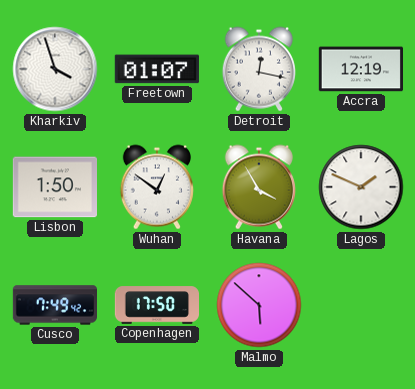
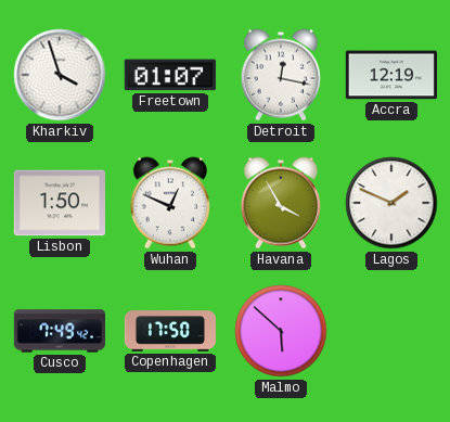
Wuhan: 12:51 -> 12:49
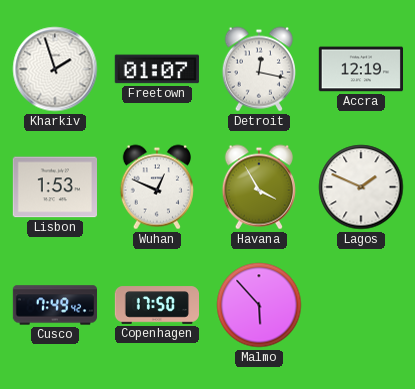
Kharkiv: 3:57 -> 1:57
Lisbon: 1:50 -> 1:53
Malmo: 5:52 -> 5:53
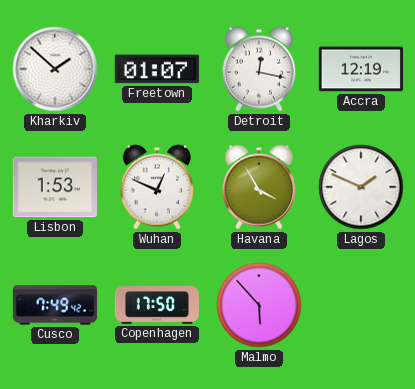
Kharkiv: 1:57 -> 1:52
